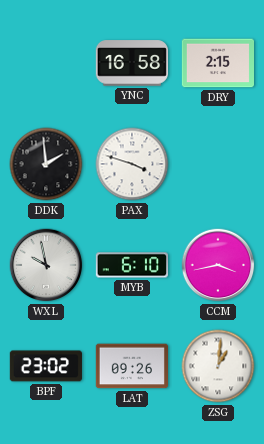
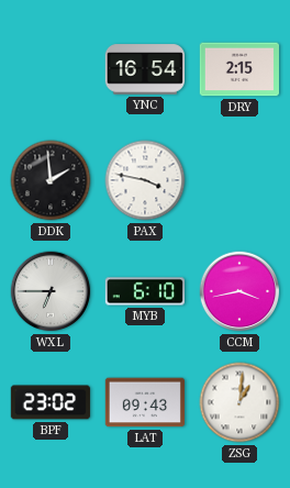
YNC: 16:58 -> 16:54
PAX: 3:48 -> 3:47
WXL: 9:58 -> 6:45
LAT: 09:26 -> 09:43
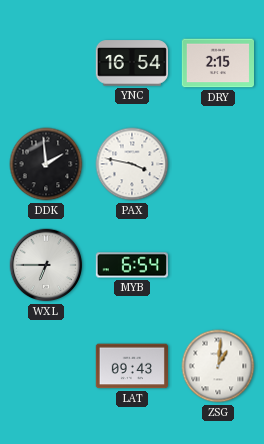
MYB: 6:10 -> 6:54
CCM: 3:43 -> none
BPF: 23:02 -> none
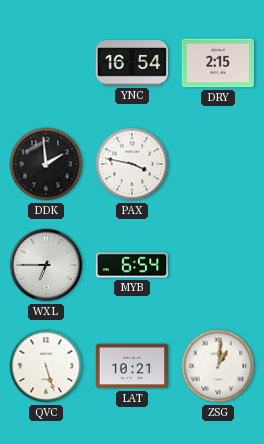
QVC: none -> 5:27
LAT: 09:43 -> 10:21
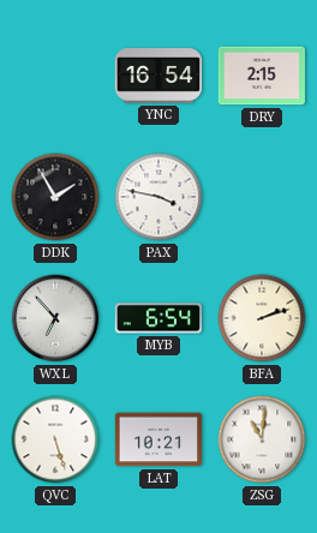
DDK: 1:59 -> 1:55
WXL: 6:45 -> 6:53
BFA: none -> 2:12
ZSG: 1:01 -> 11:01
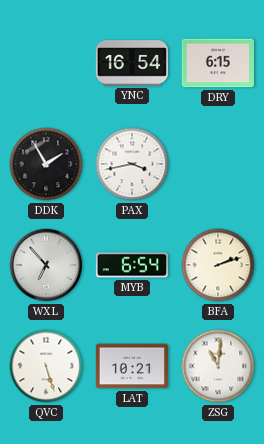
DRY: 2:15 -> 6:15
PAX: 3:47 -> 3:43
